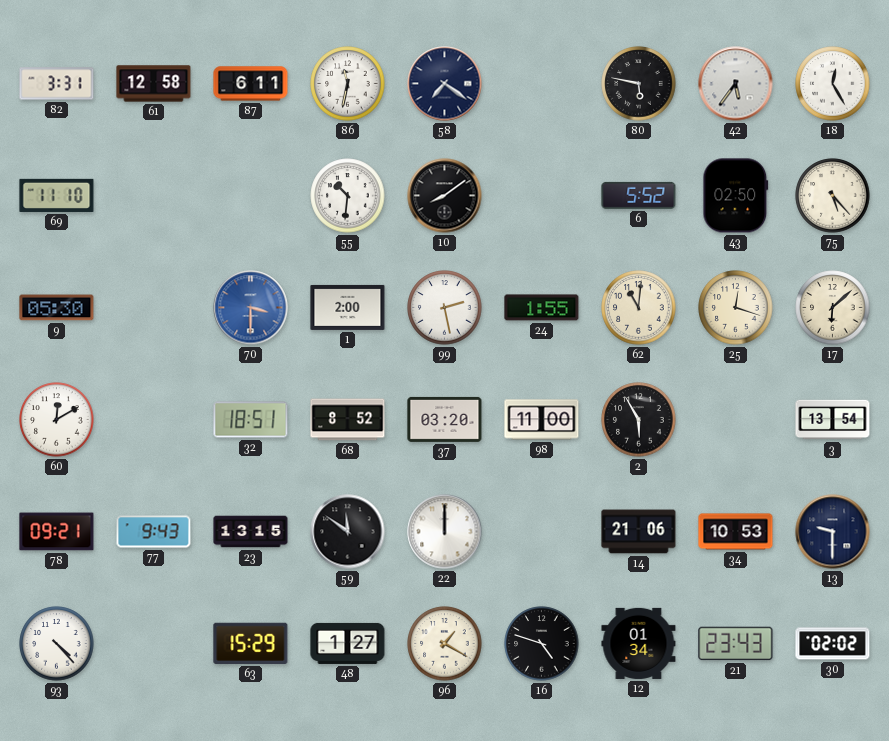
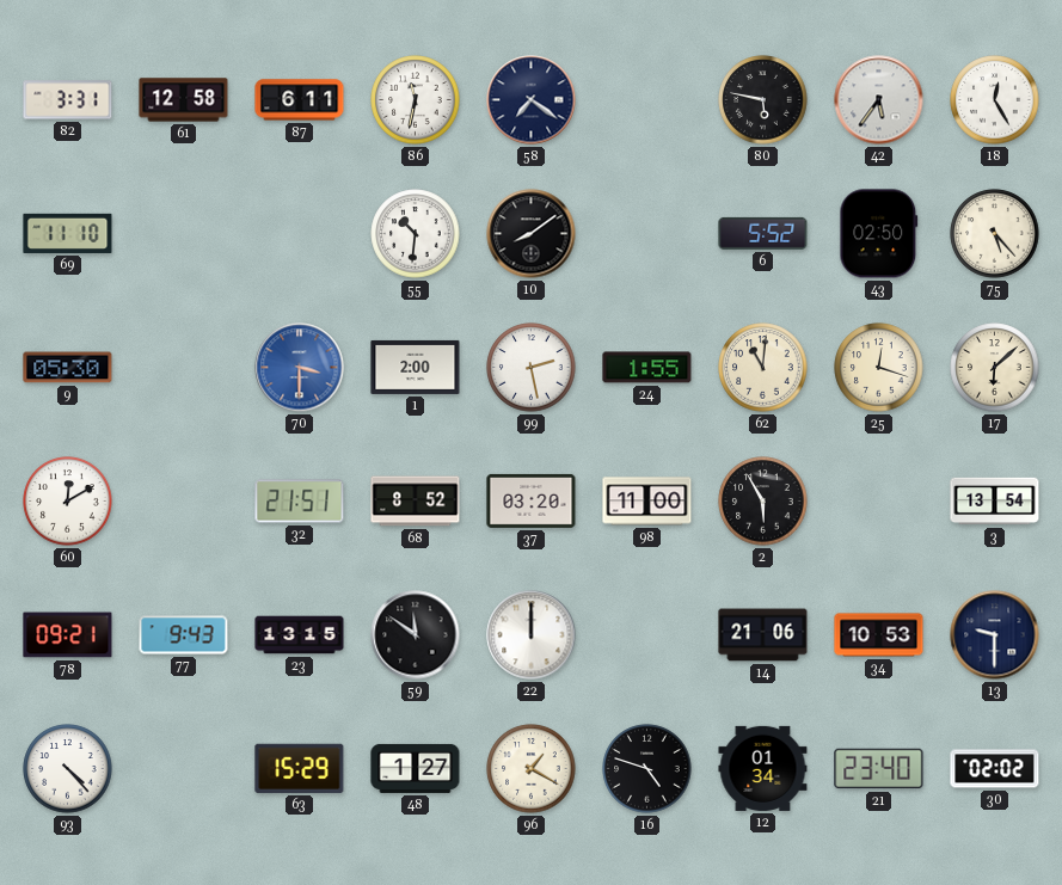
32: 18:51 -> 21:51
21: 23:43 -> 23:40
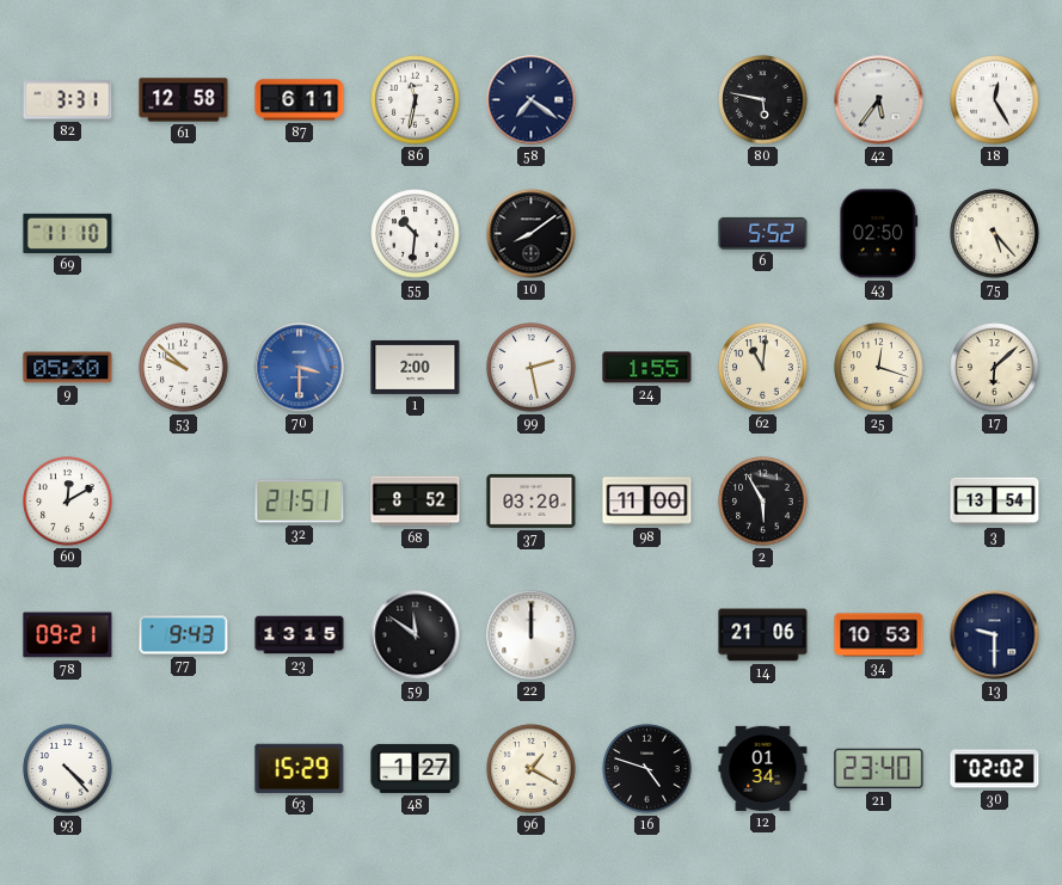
53: none -> 9:52
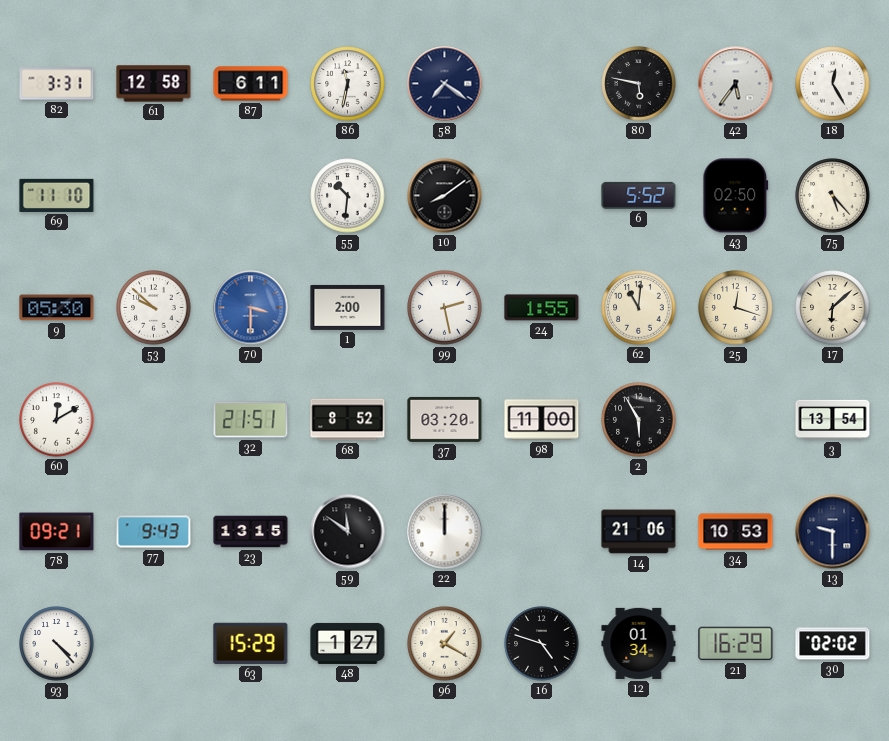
21: 23:40 -> 16:29
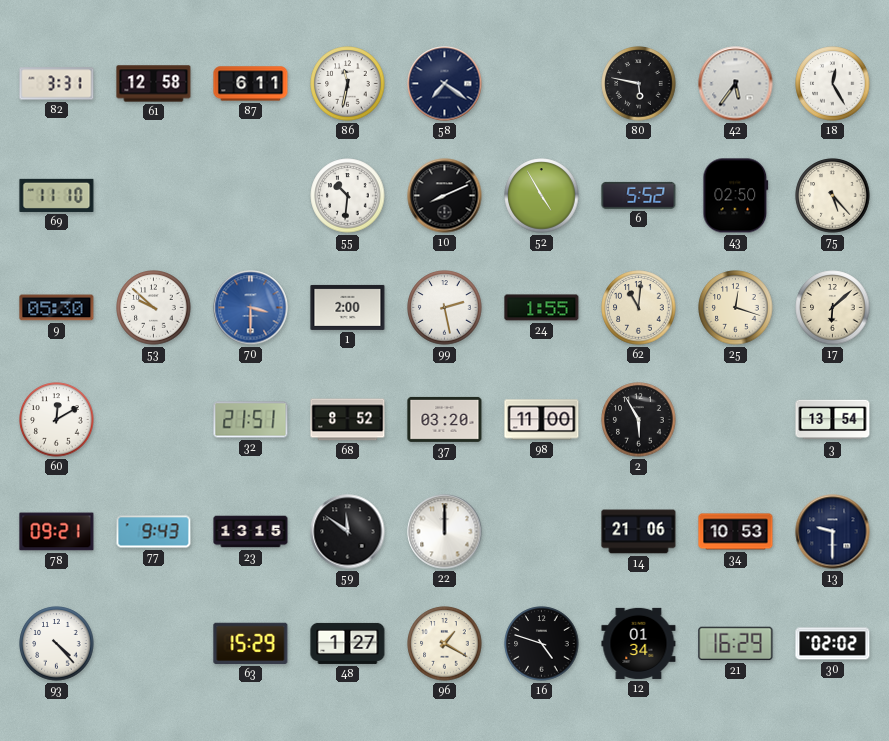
10: 8:09 -> 8:11
52: none -> 4:55
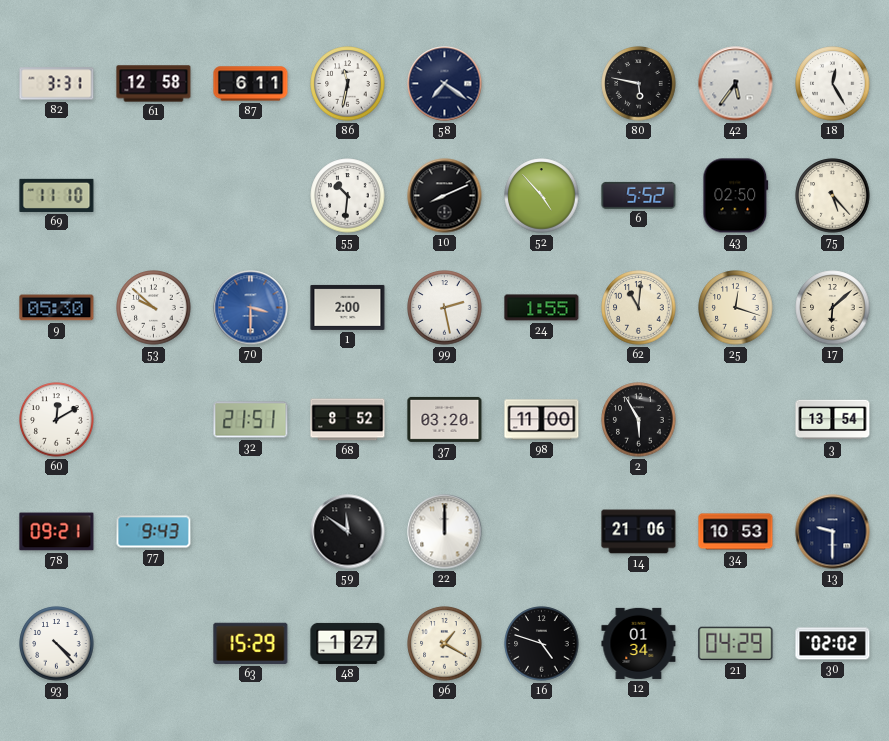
52: 4:55 -> 4:53
23: 13:15 -> none
21: 16:29 -> 04:29
